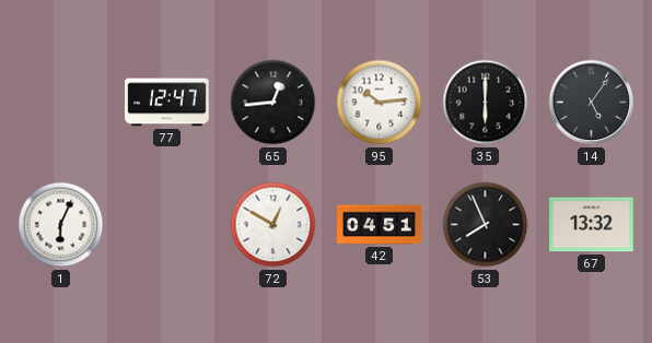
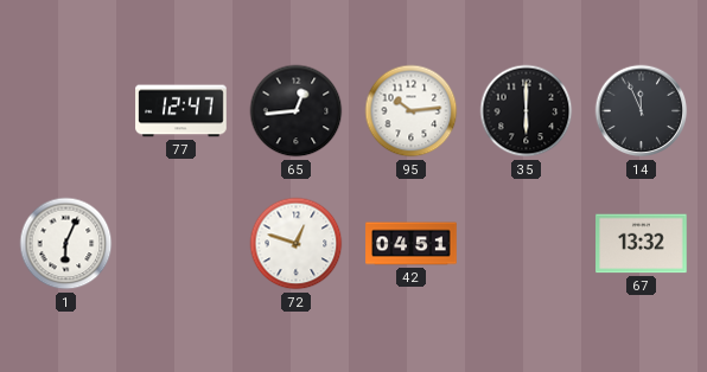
14: 5:06 -> 11:56
72: 12:50 -> 12:48
53: 7:56 -> none
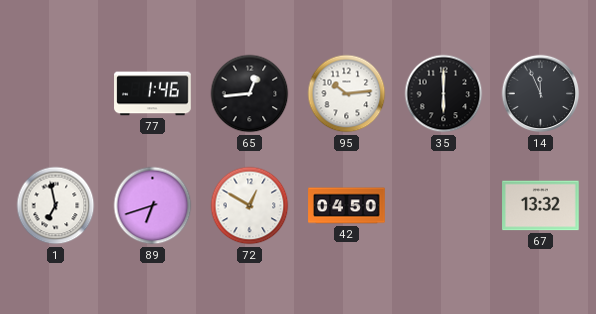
77: 12:47 -> 1:46
1: 6:04 -> 6:58
89: none -> 6:42
72: 12:48 -> 12:50
42: 04:51 -> 04:50
